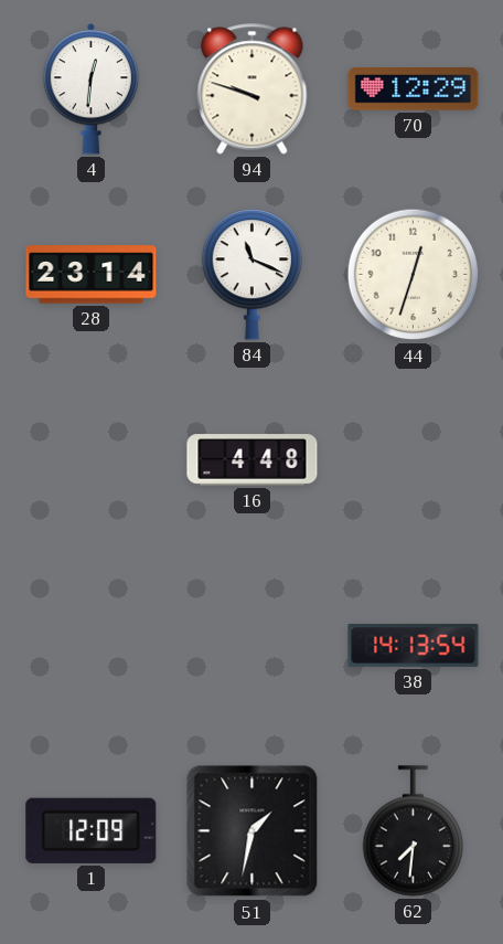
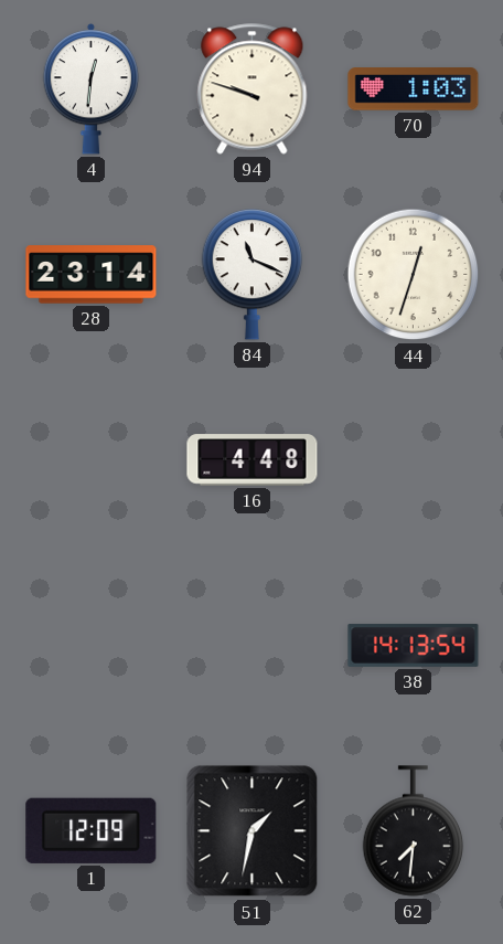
70: 12:29 -> 1:03
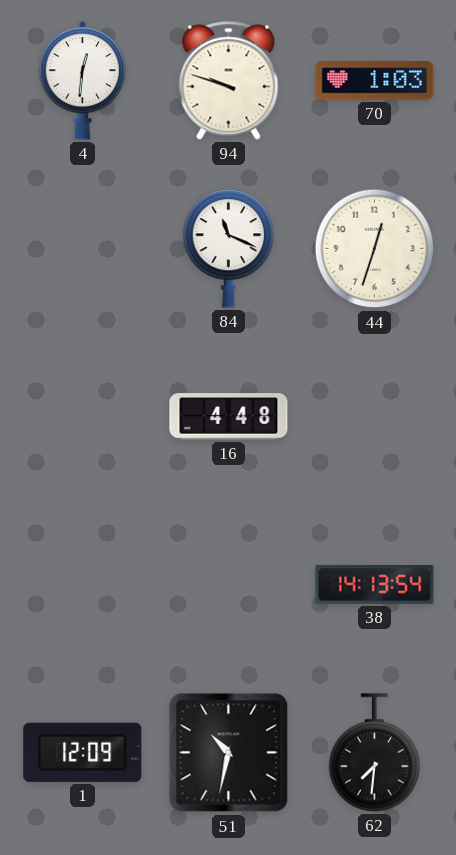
28: 23:14 -> none
51: 1:32 -> 10:32
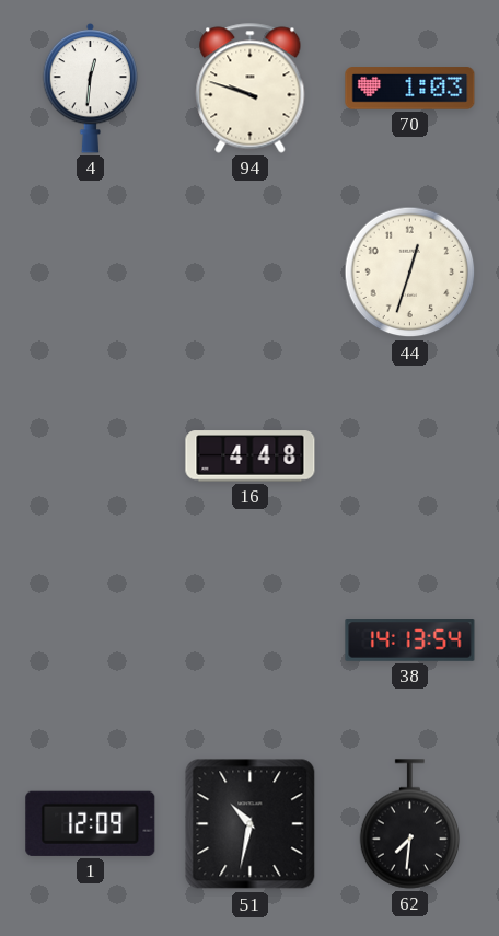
84: 11:19 -> none
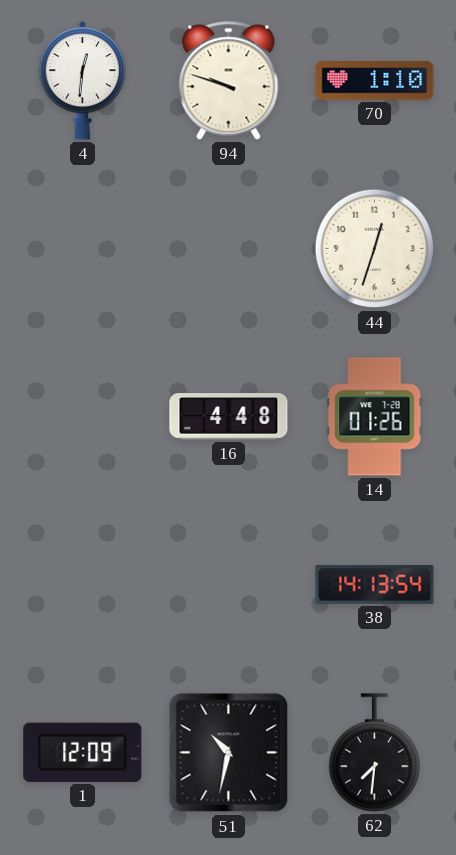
70: 1:03 -> 1:10
14: none -> 01:26
